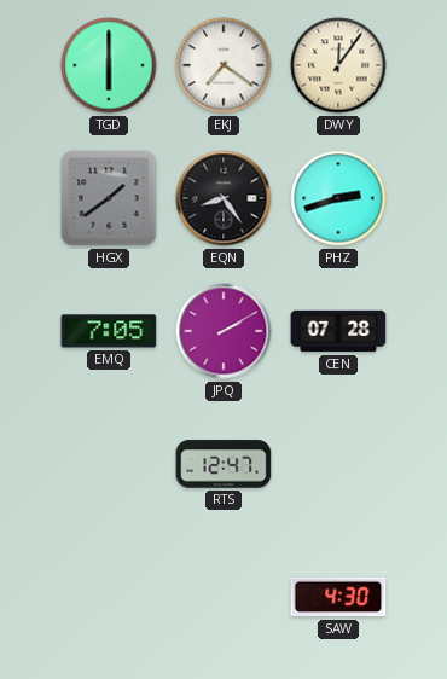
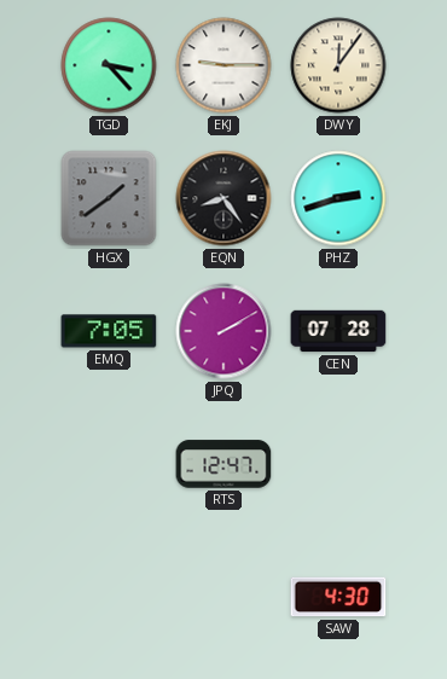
TGD: 6:00 -> 3:23
EKJ: 7:21 -> 9:15
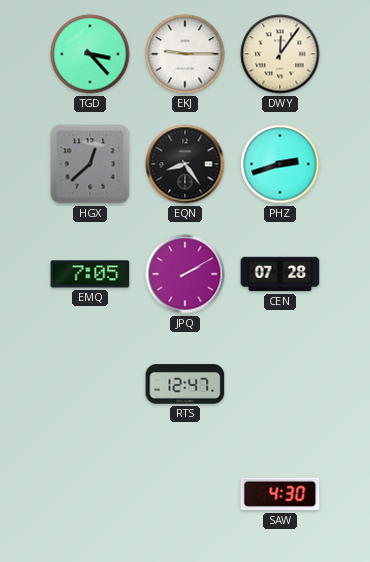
HGX: 1:39 -> 12:38
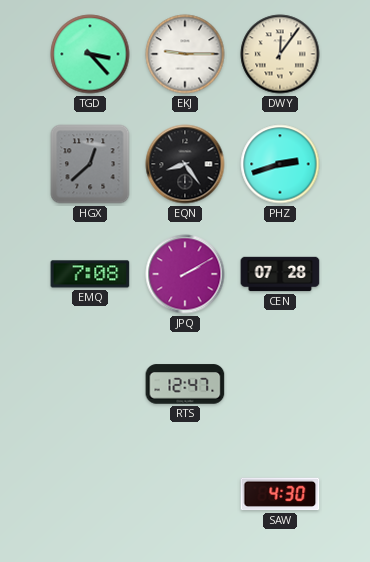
EMQ: 7:05 -> 7:08
